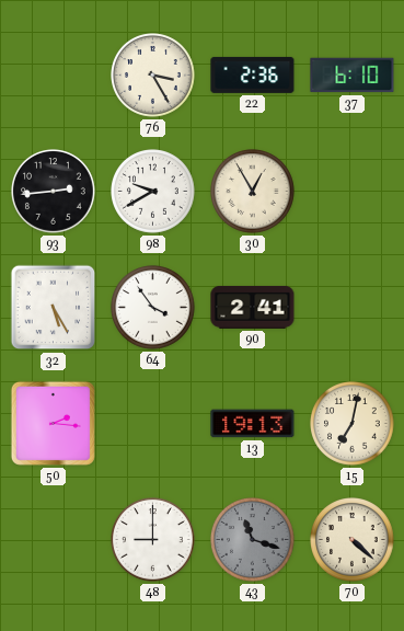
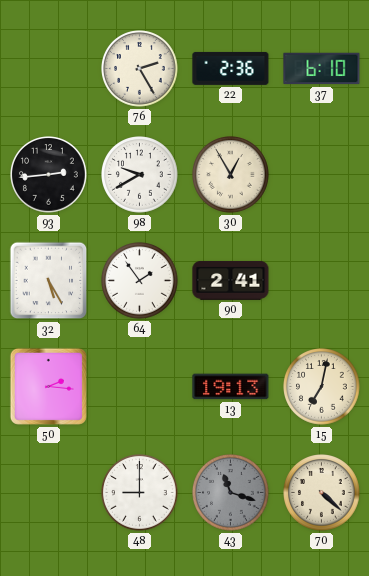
76: 3:25 -> 2:25
64: 3:54 -> 1:54
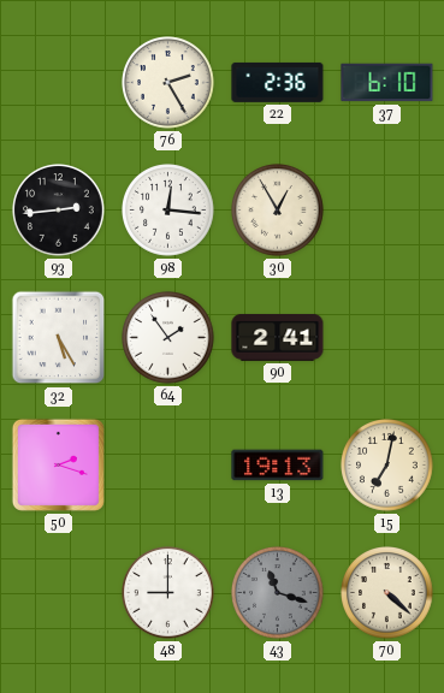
98: 9:40 -> 12:16
50: 2:16 -> 2:18
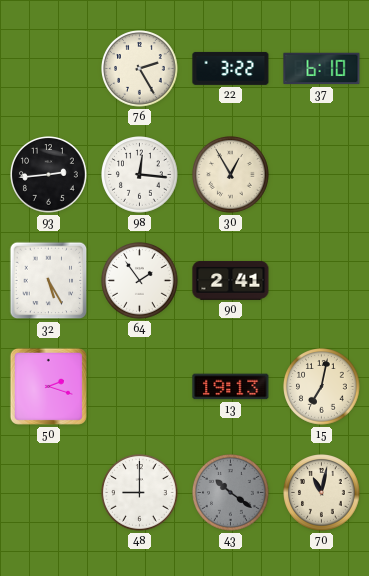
22: 2:36 -> 3:22
43: 11:18 -> 10:21
70: 4:22 -> 11:02
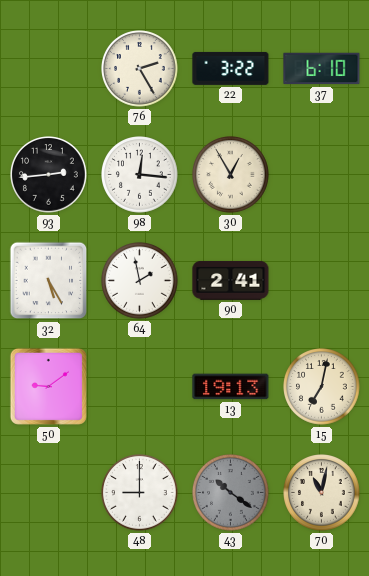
64: 1:54 -> 1:58
50: 2:18 -> 9:09
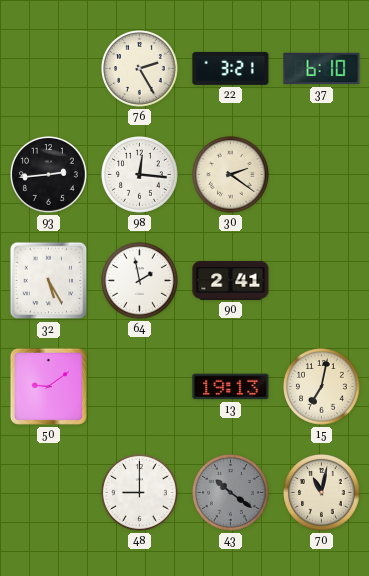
22: 3:22 -> 3:21
30: 12:55 -> 2:21
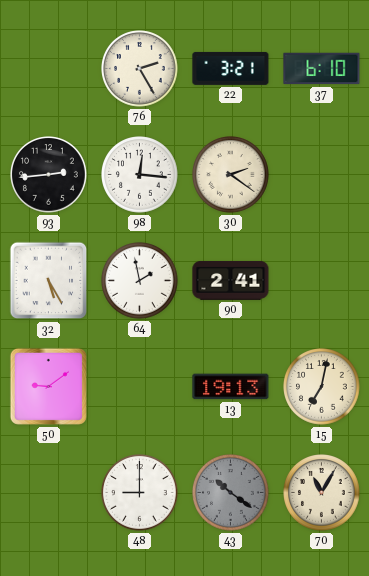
70: 11:02 -> 11:05
